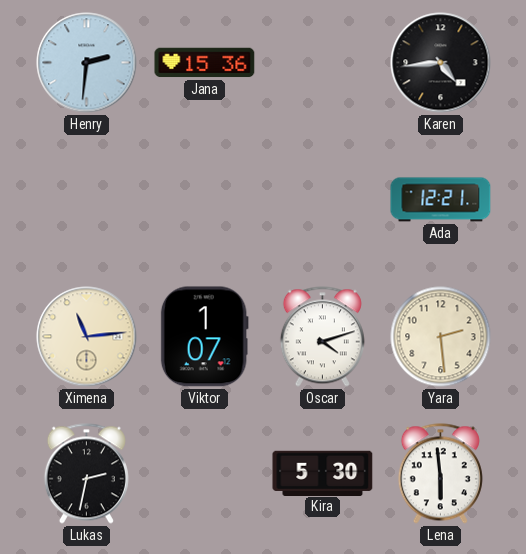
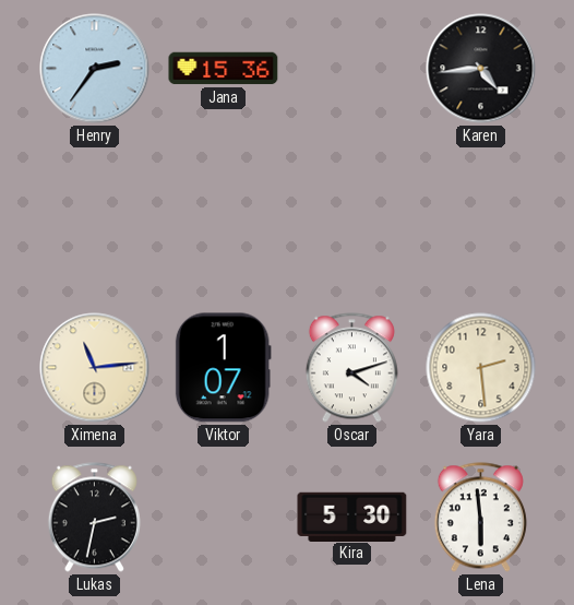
Henry: 2:31 -> 2:36
Ada: 12:21 -> none
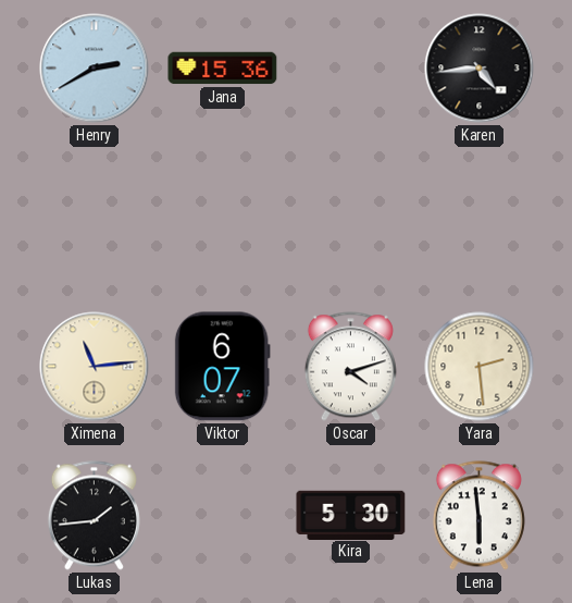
Henry: 2:36 -> 2:40
Viktor: 1:07 -> 6:07
Lukas: 2:32 -> 1:44
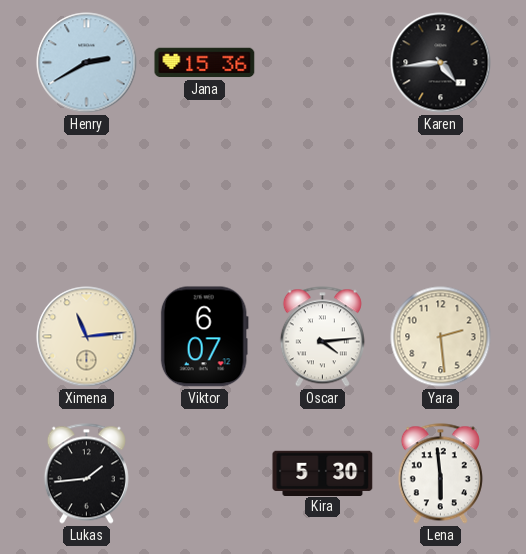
Oscar: 4:12 -> 4:14
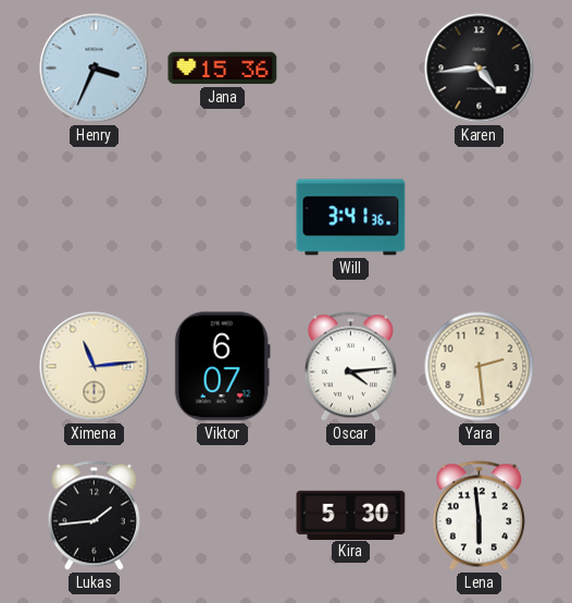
Henry: 2:40 -> 3:34
Will: none -> 3:41
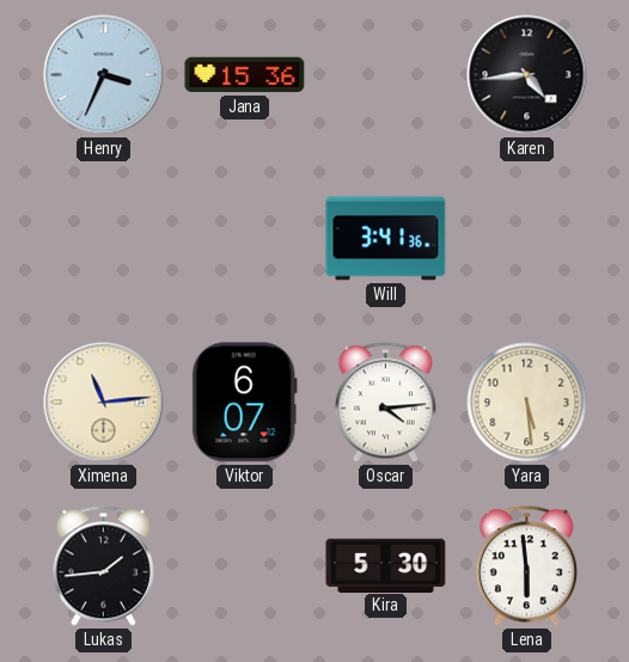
Yara: 2:29 -> 5:29
